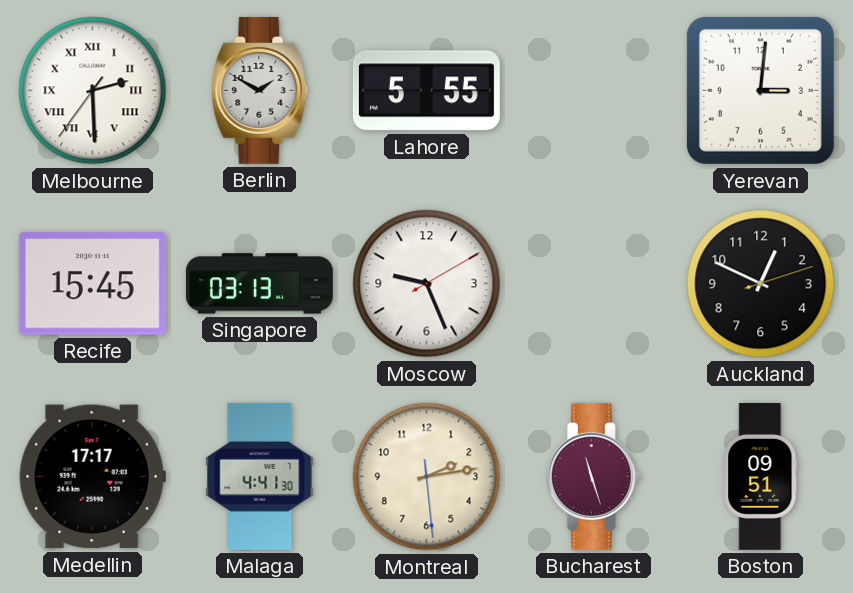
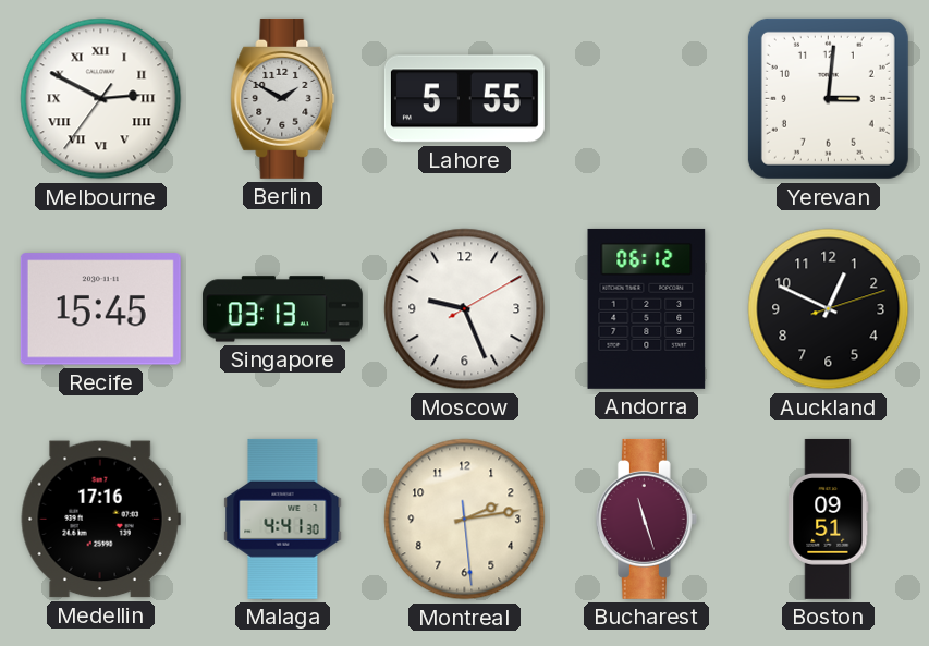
Melbourne: 2:29 -> 2:49
Andorra: none -> 06:12
Medellin: 17:17 -> 17:16
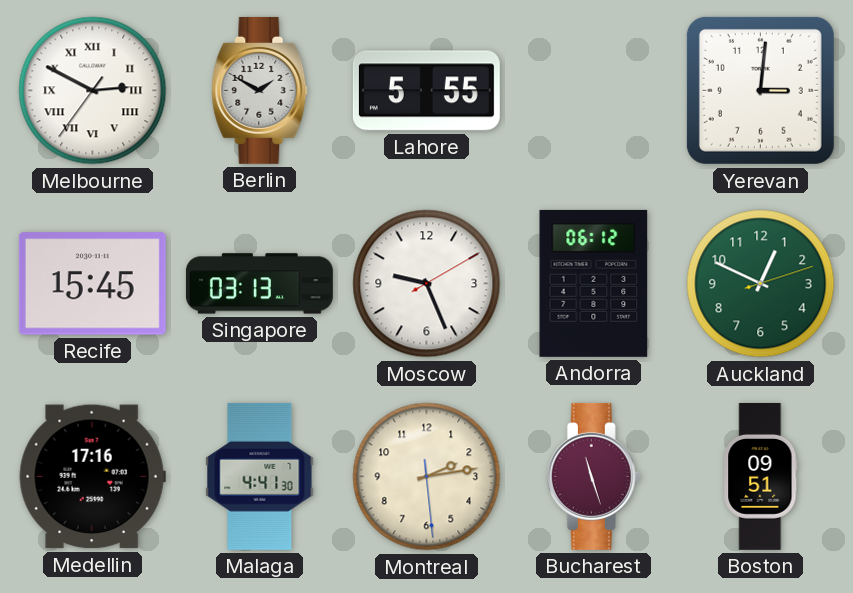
Auckland dial: black -> green
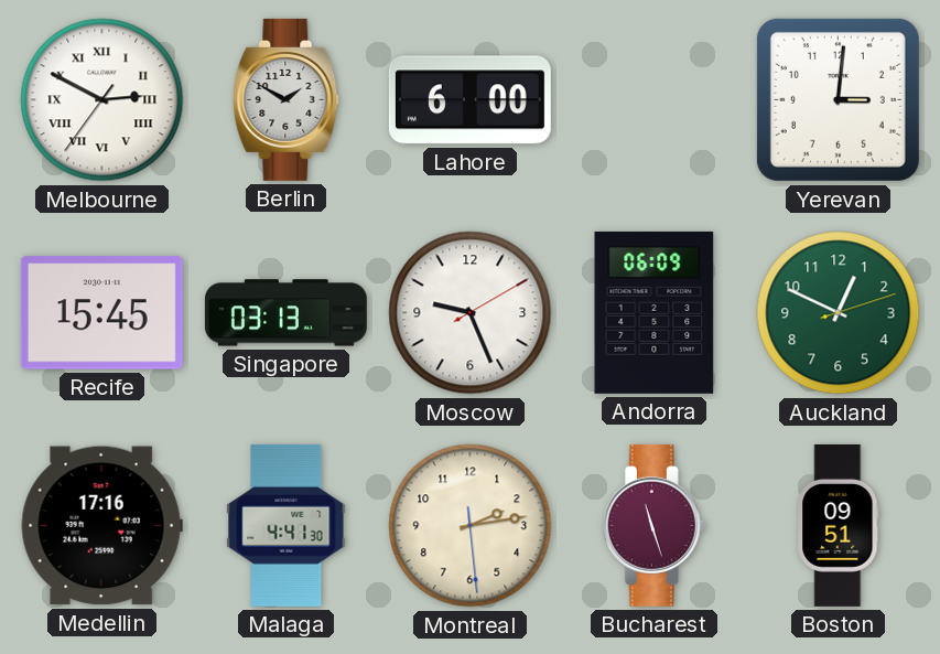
Lahore: 5:55 -> 6:00
Andorra: 06:12 -> 06:09
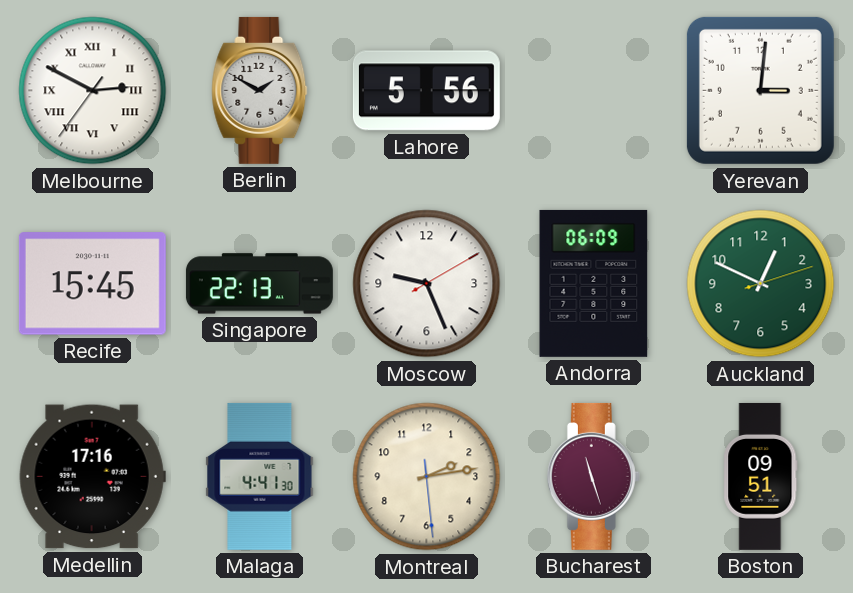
Lahore: 6:00 -> 5:56
Singapore: 03:13 -> 22:13
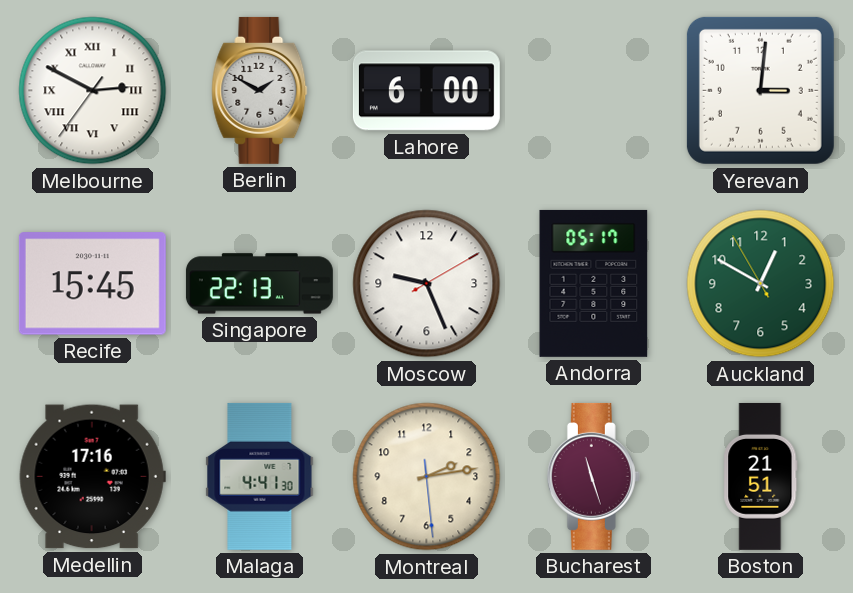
Lahore: 5:56 -> 6:00
Andorra: 06:09 -> 05:17
Auckland: 12:49:12 -> 12:49:55
Boston: 09:51 -> 21:51
